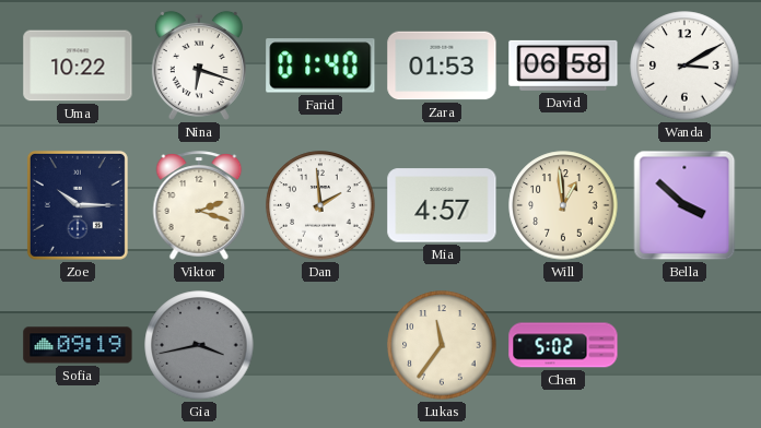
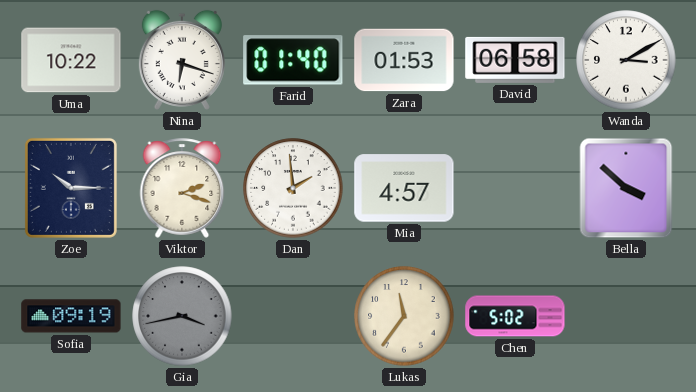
Will: 12:59 -> none
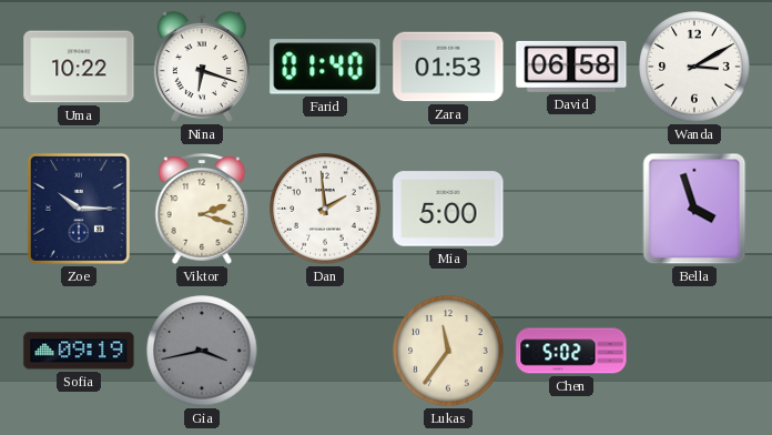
Mia: 4:57 -> 5:00
Bella: 3:52 -> 3:57
